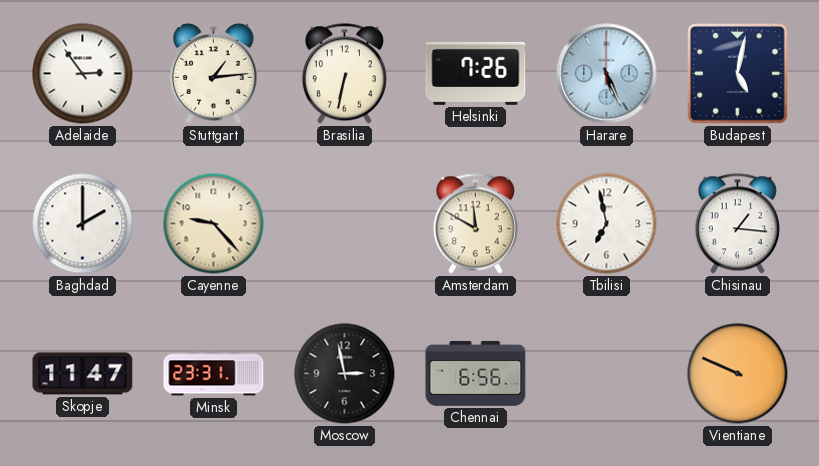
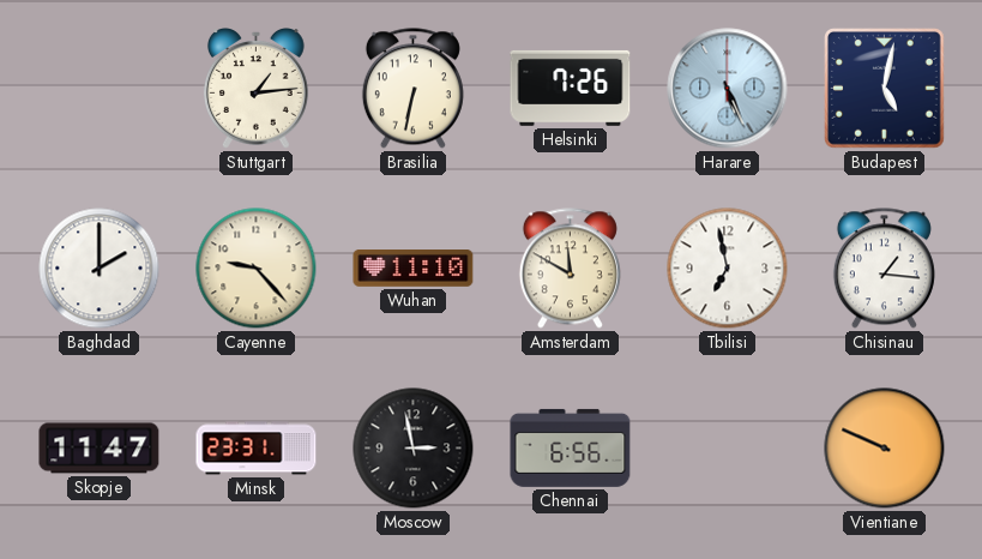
Adelaide: 2:54 -> none
Wuhan: none -> 11:10
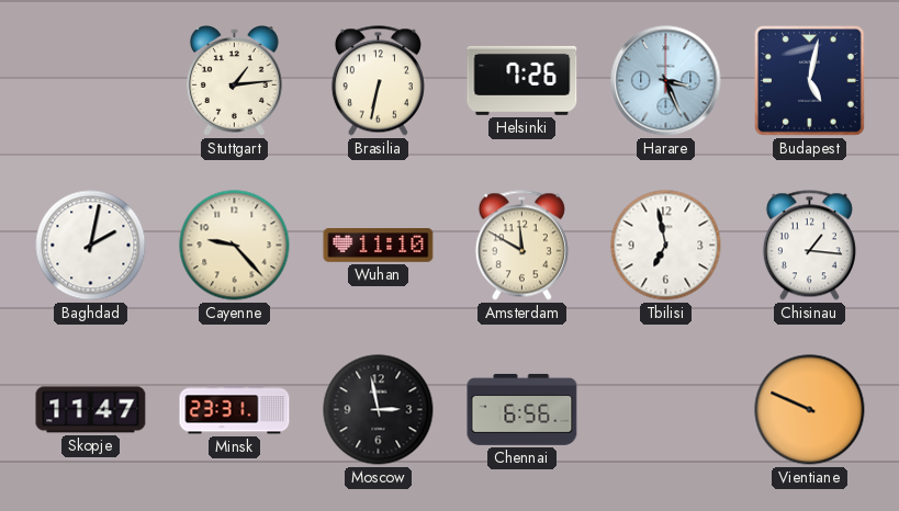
Harare: 5:26 -> 3:26
Baghdad: 2:00 -> 2:02
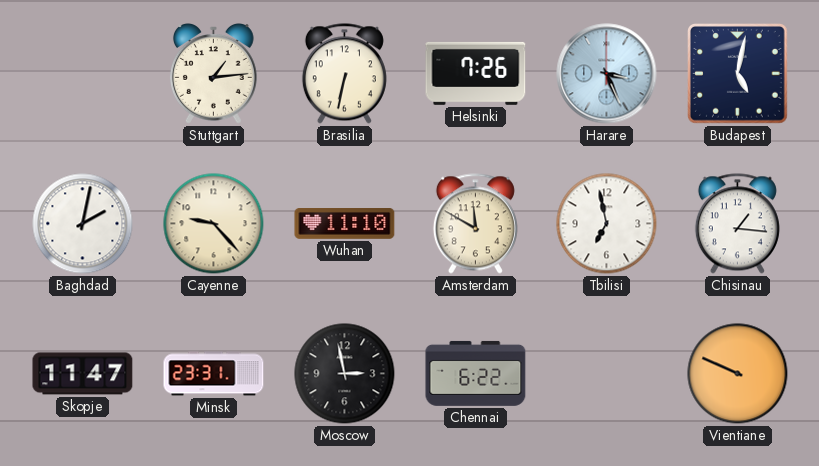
Chennai: 6:56 -> 6:22
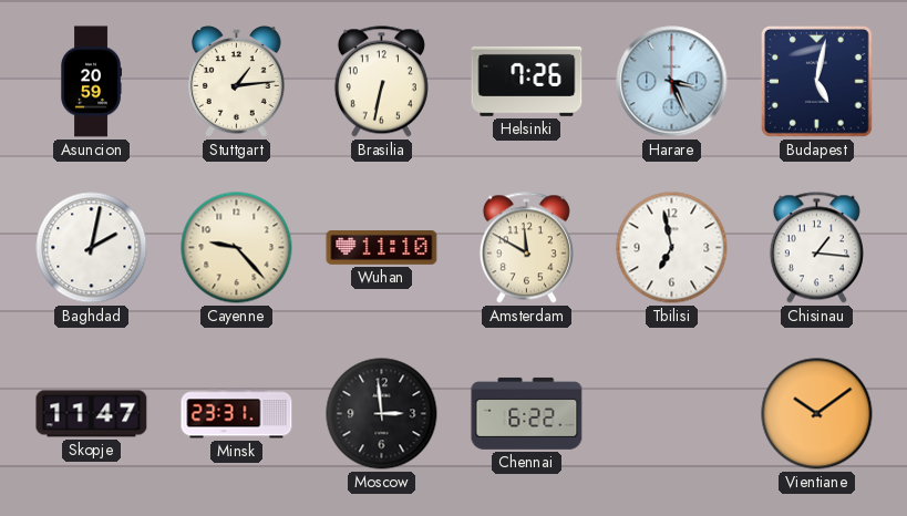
Asuncion: none -> 20:59
Moscow: 2:58 -> 2:59
Vientiane: 9:49 -> 10:09
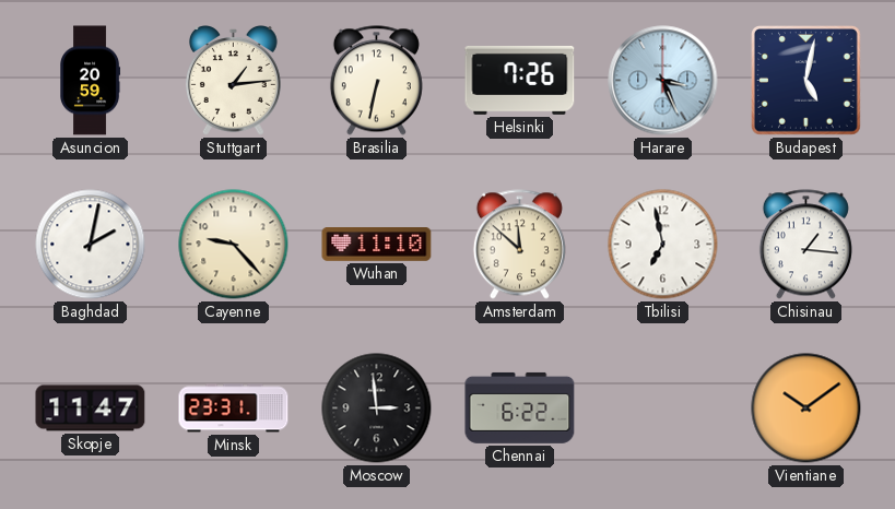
Amsterdam: 11:50 -> 11:52
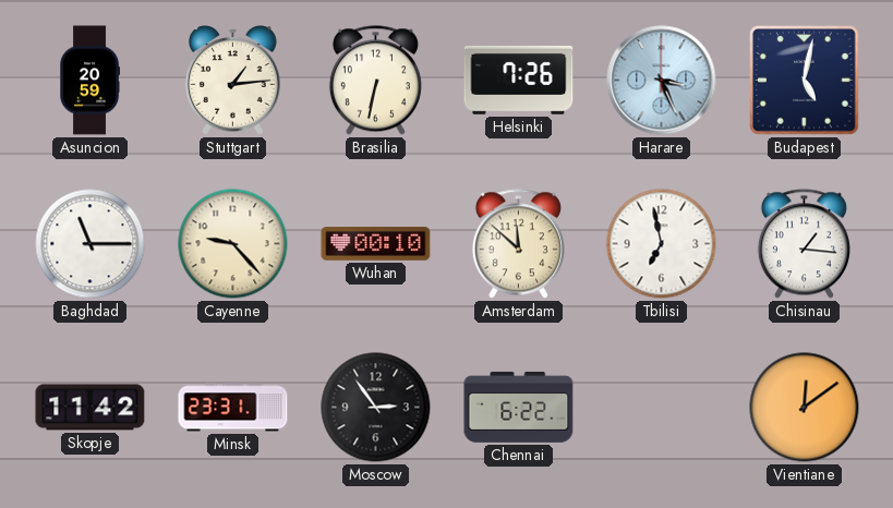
Baghdad: 2:02 -> 11:15
Wuhan: 11:10 -> 00:10
Skopje: 11:47 -> 11:42
Moscow: 2:59 -> 2:54
Vientiane: 10:09 -> 12:09
